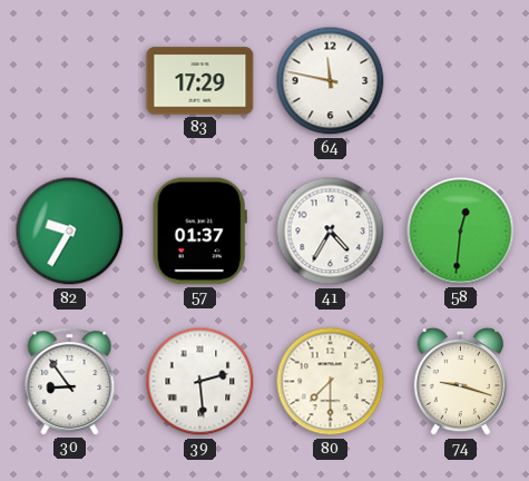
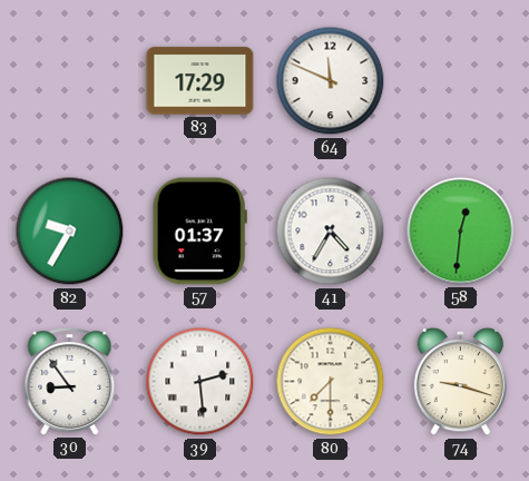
64: 11:47 -> 11:49
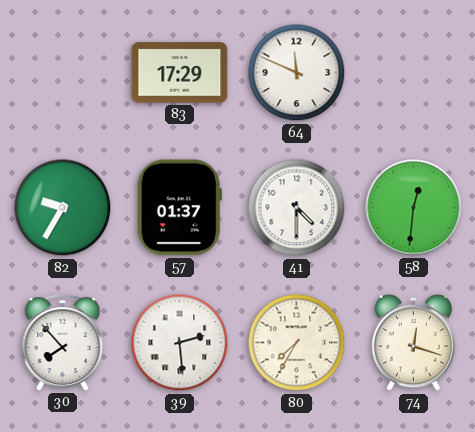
41: 4:35 -> 4:30
30: 8:54 -> 7:53
80: 7:30 -> 7:35
74: 9:18 -> 12:18
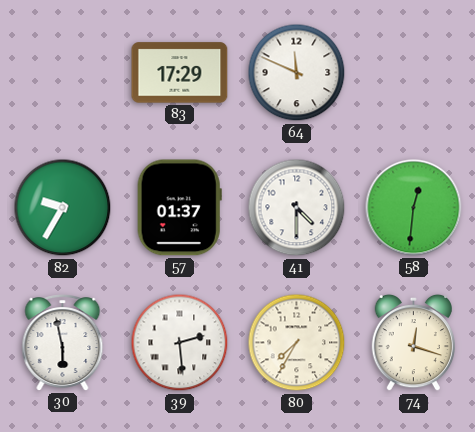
30: 7:53 -> 5:58
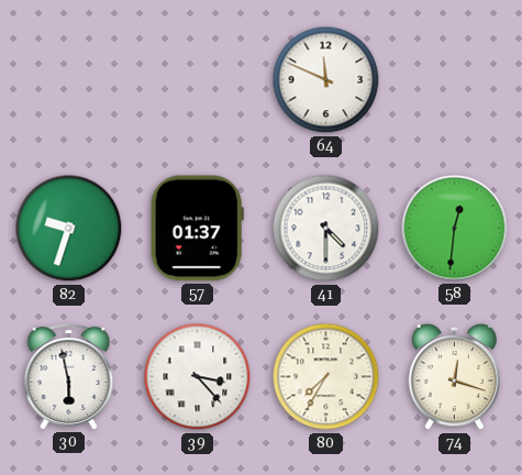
83: 17:29 -> none
82: 9:35 -> 9:33
39: 2:29 -> 3:23
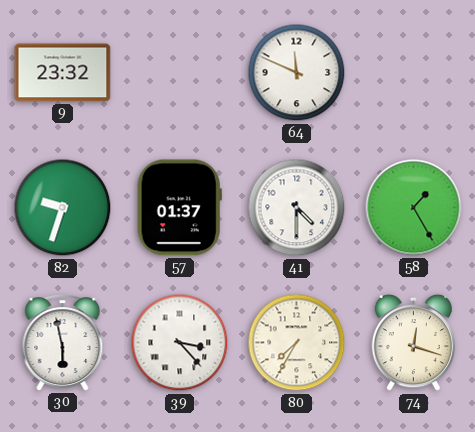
9: none -> 23:32
58: 12:31 -> 1:25
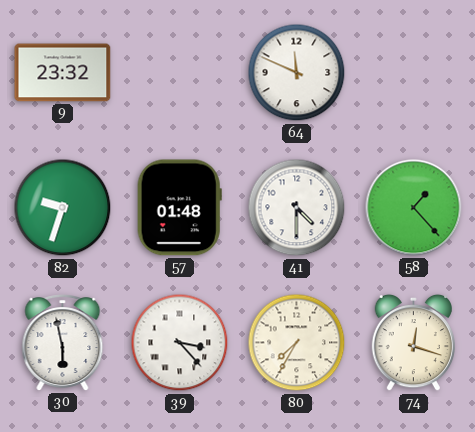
57: 01:37 -> 01:48
58: 1:25 -> 1:23
